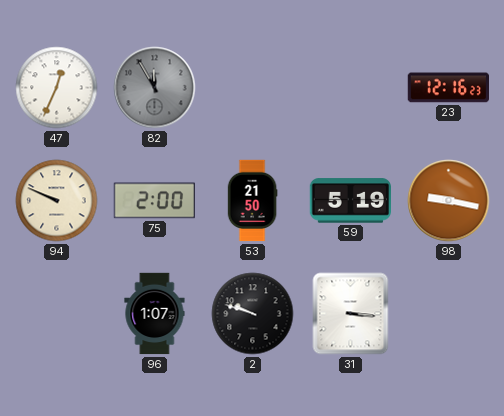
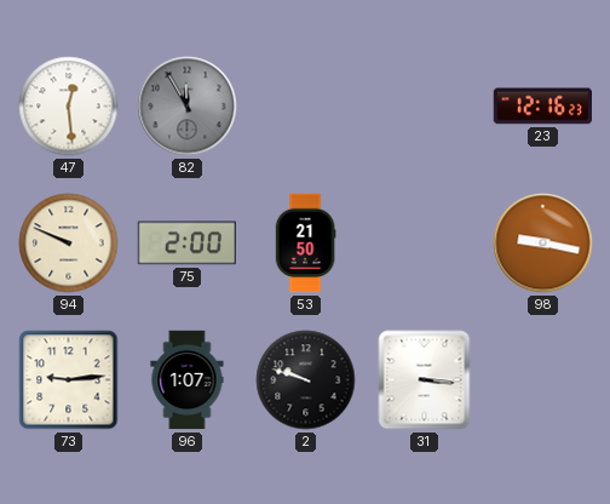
47: 12:34 -> 12:29
59: 5:19 -> none
73: none -> 9:14
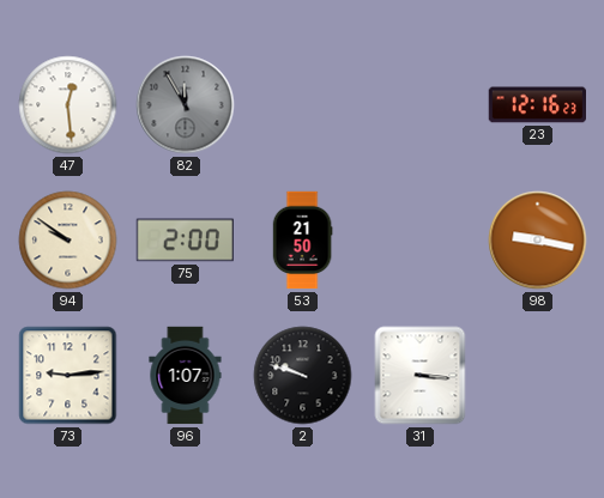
94: 9:49 -> 9:51
